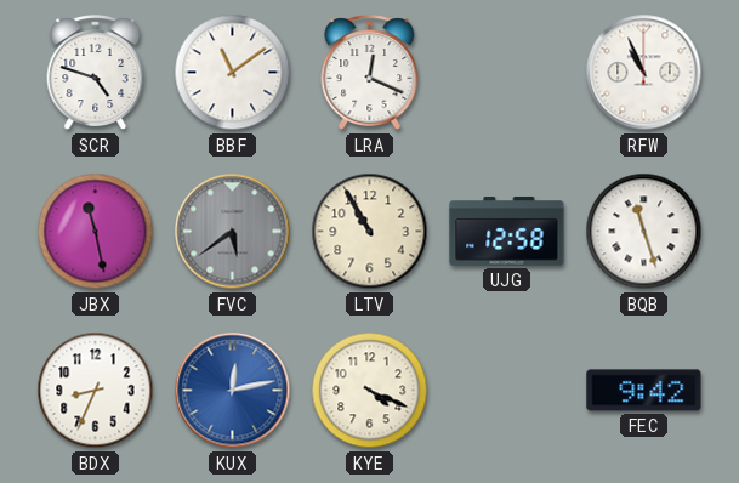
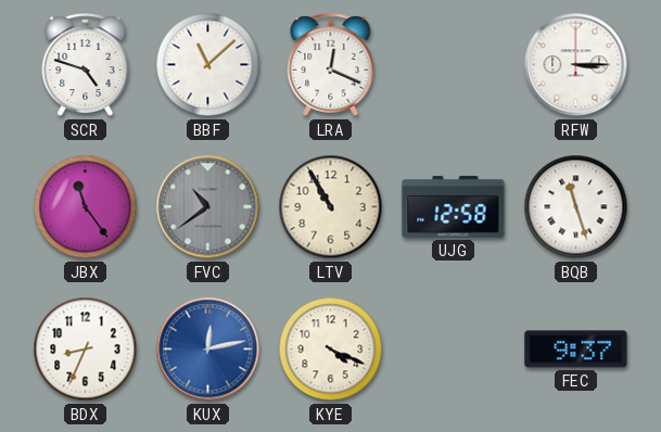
BBF: 11:09 -> 11:08
RFW: 10:56 -> 3:15
JBX: 11:28 -> 11:24
FVC: 5:39 -> 10:39
FEC: 9:42 -> 9:37
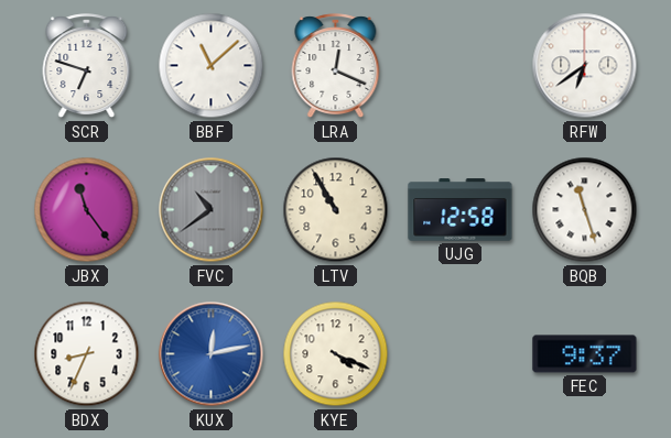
SCR: 4:48 -> 6:48
RFW: 3:15 -> 6:39
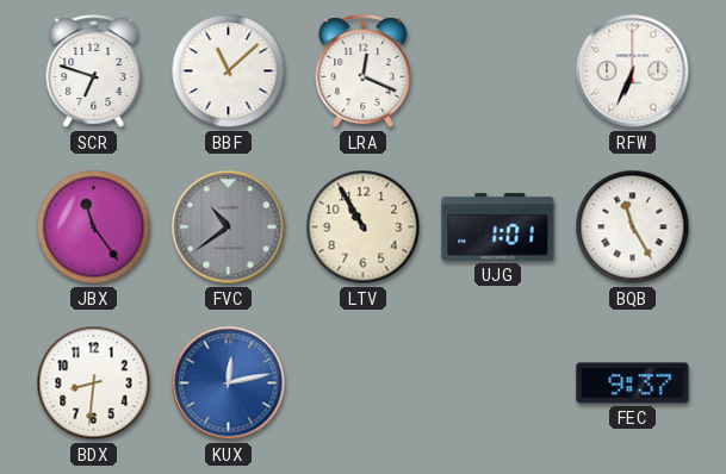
RFW: 6:39 -> 6:34
UJG: 12:58 -> 1:01
BQB: 11:27 -> 11:25
BDX: 8:34 -> 8:31
KYE: 4:19 -> none
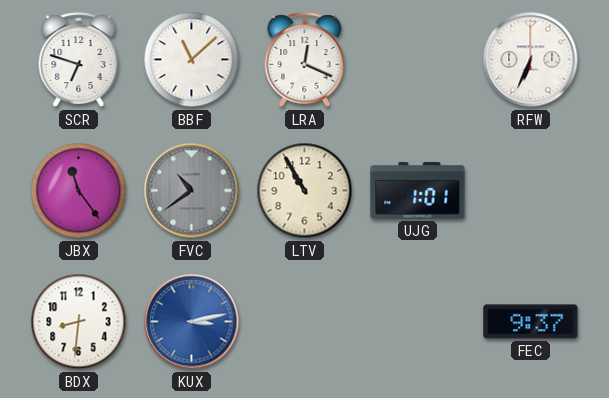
BQB: 11:25 -> none
KUX: 12:13 -> 3:13
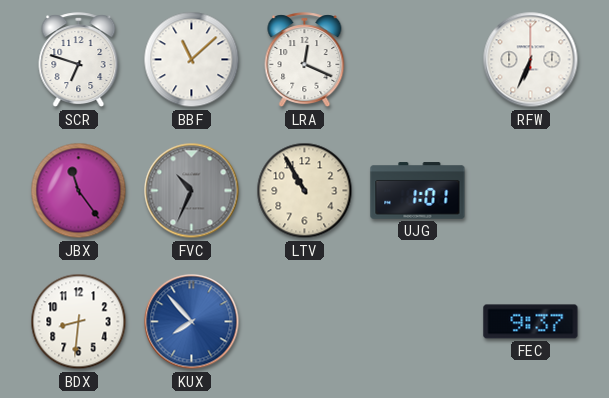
FVC: 10:39 -> 10:34
KUX: 3:13 -> 7:53
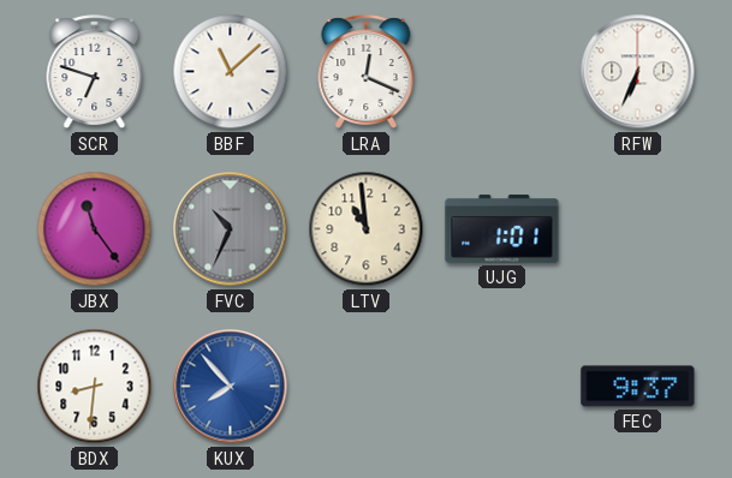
LTV: 10:55 -> 10:59
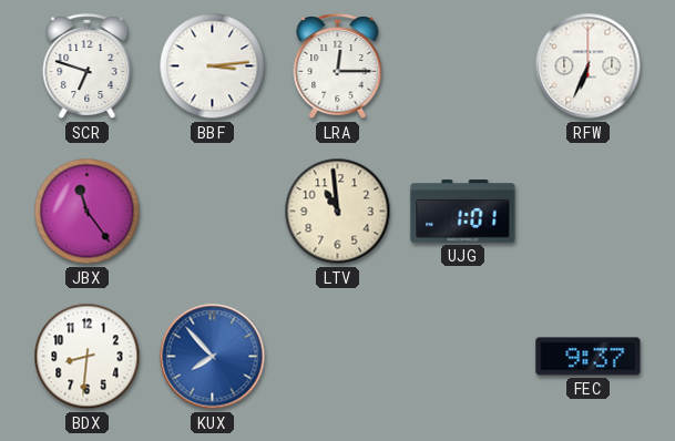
BBF: 11:08 -> 3:14
LRA: 12:19 -> 12:15
FVC: 10:34 -> none
